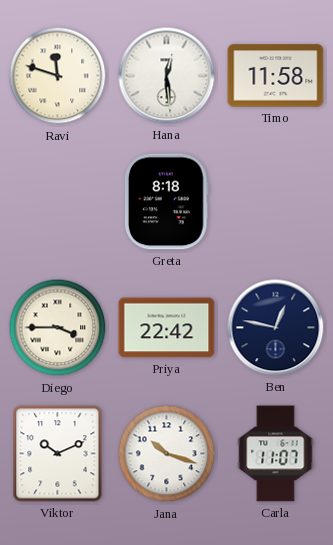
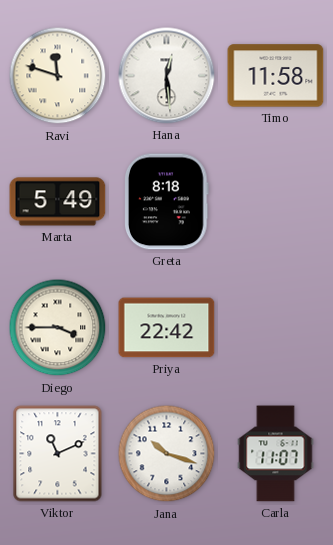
Marta: none -> 5:49
Ben: 12:47 -> none
Viktor: 10:11 -> 11:11
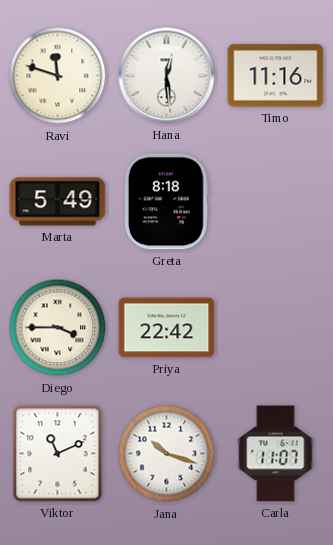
Timo: 11:58 -> 11:16
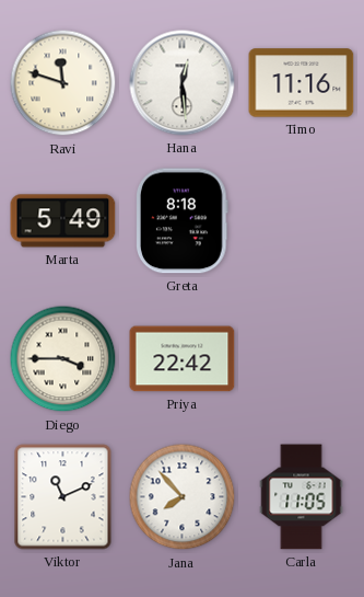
Jana: 10:18 -> 7:53
Carla: 11:07 -> 11:05
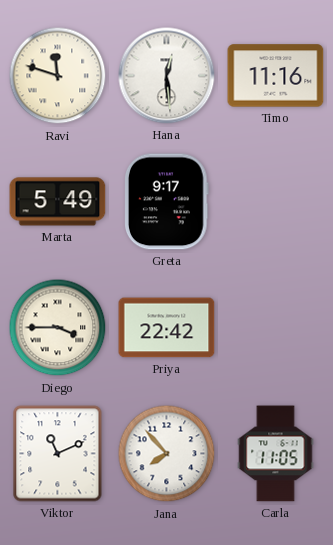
Greta: 8:18 -> 9:17
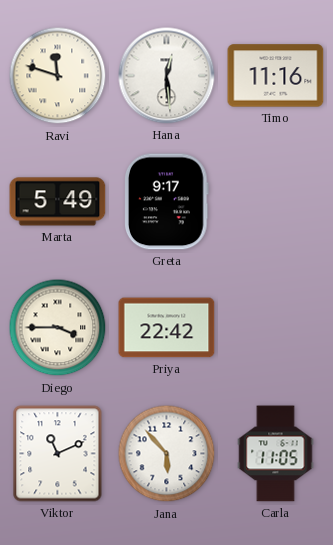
Jana: 7:53 -> 5:53
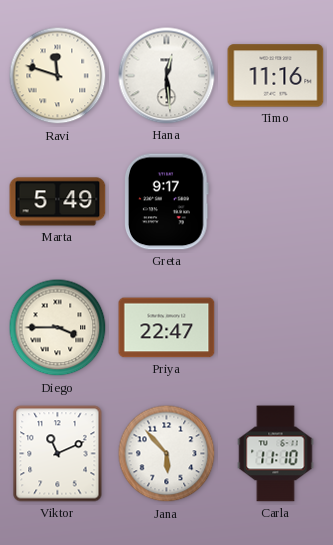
Priya: 22:42 -> 22:47
Carla: 11:05 -> 11:10
